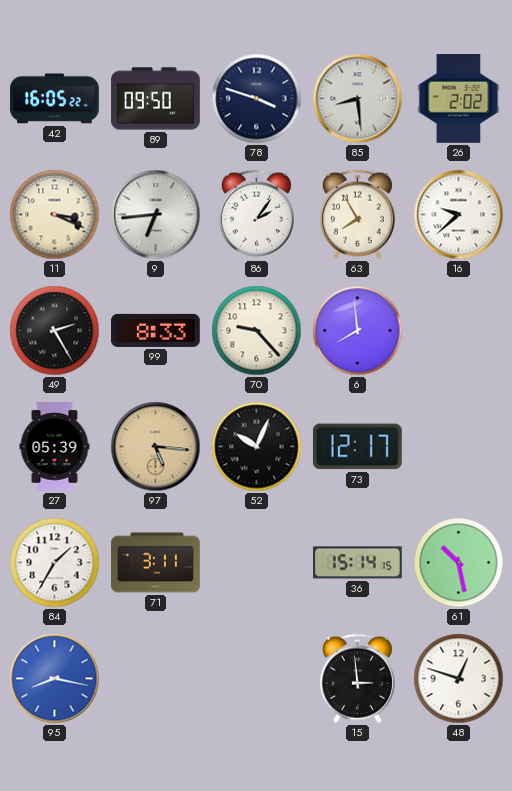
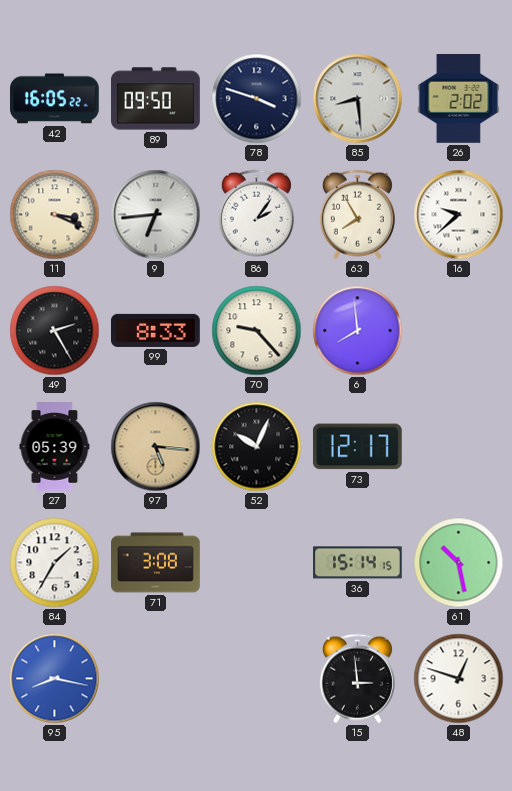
71: 3:11 -> 3:08
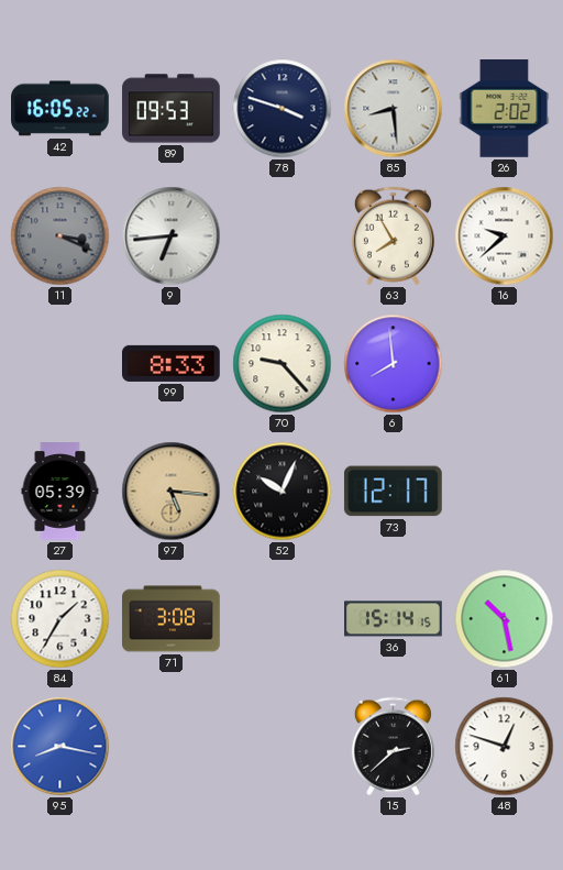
89: 09:50 -> 09:53
11 dial: cream -> grey
86: 2:06 -> none
49: 2:25 -> none
15: 2:59 -> 2:38
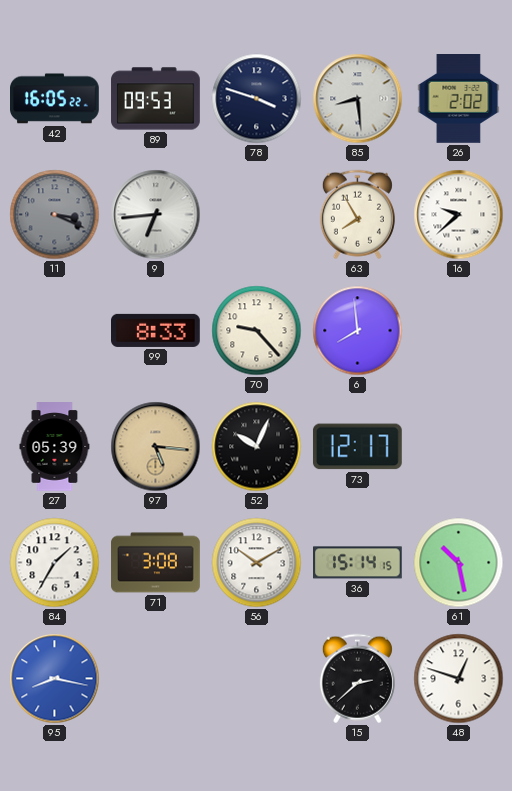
56: none -> 10:10
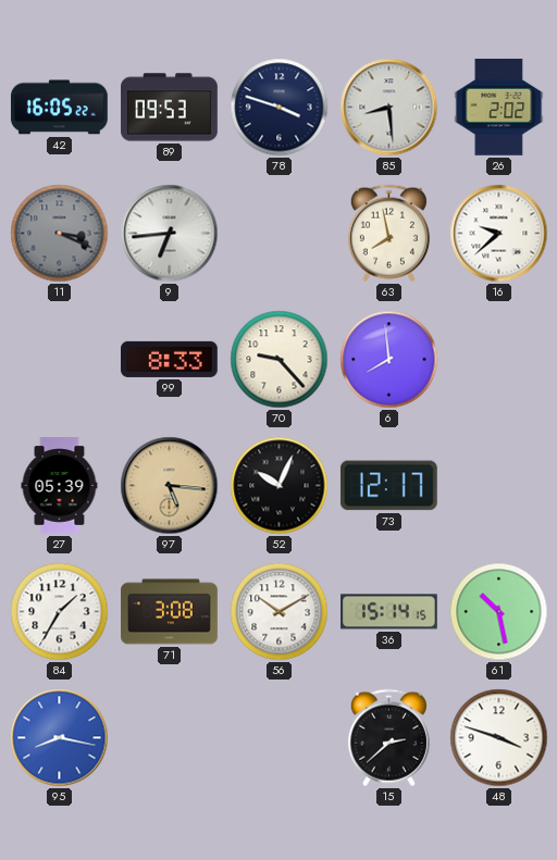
63: 7:55 -> 7:58
48: 12:48 -> 3:48
